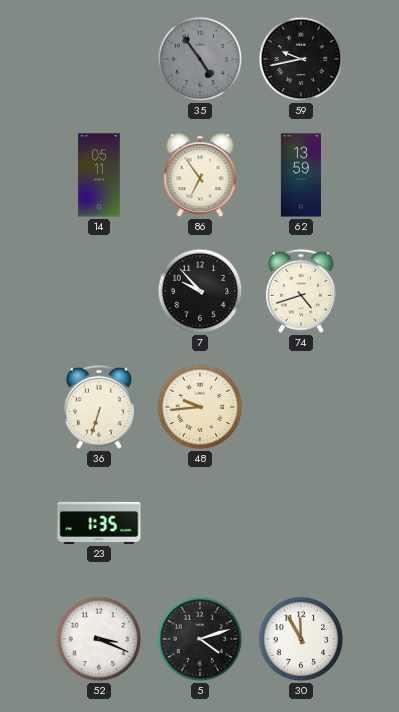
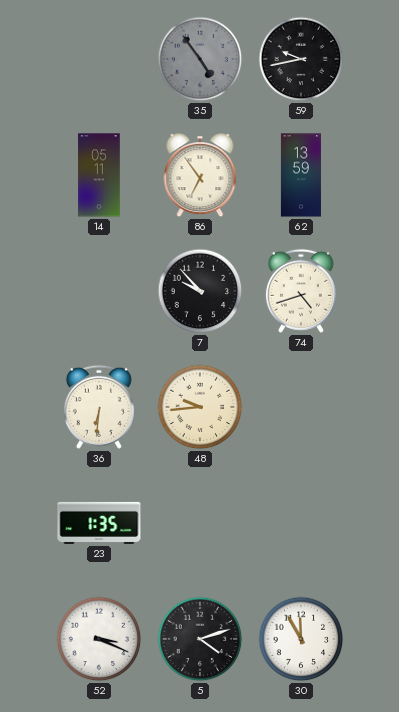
36: 6:33 -> 6:31
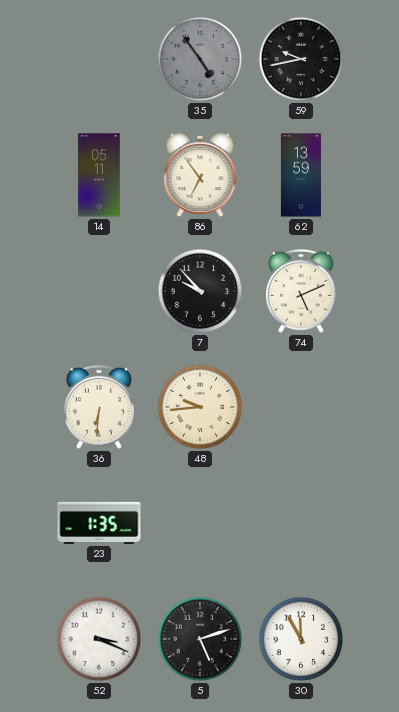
74: 4:42 -> 5:11
5: 4:12 -> 5:12
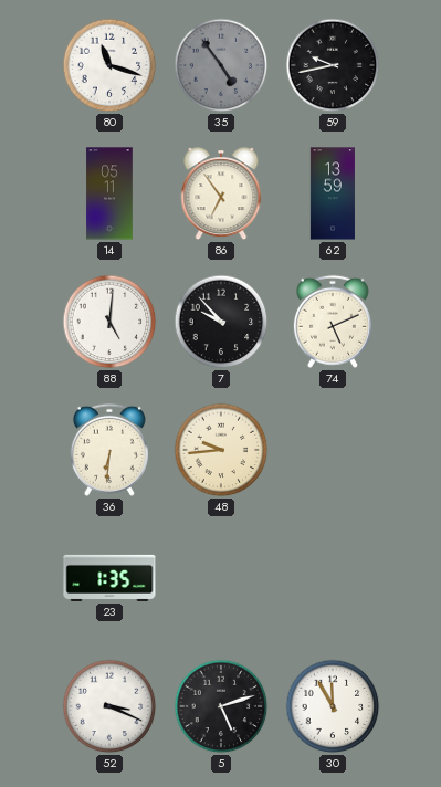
80: none -> 11:18
88: none -> 5:01
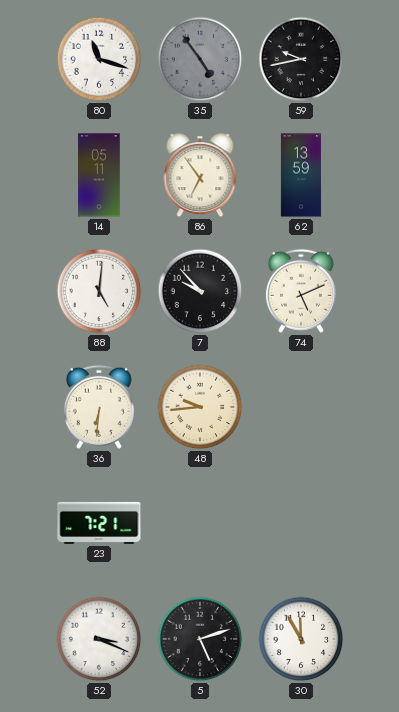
23: 1:35 -> 7:21
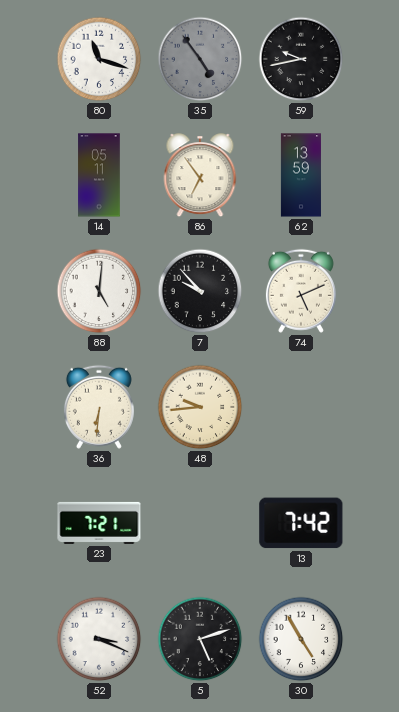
13: none -> 7:42
30: 11:55 -> 4:55
